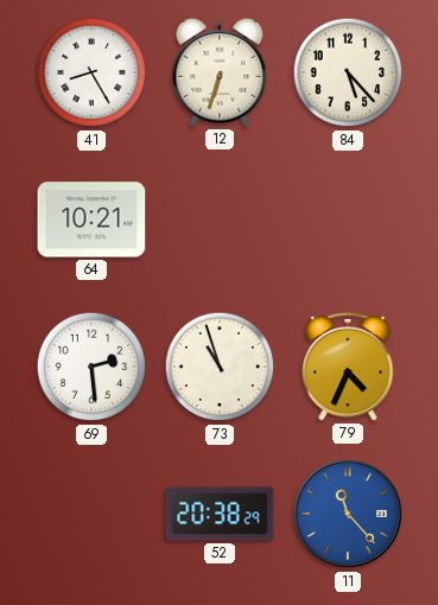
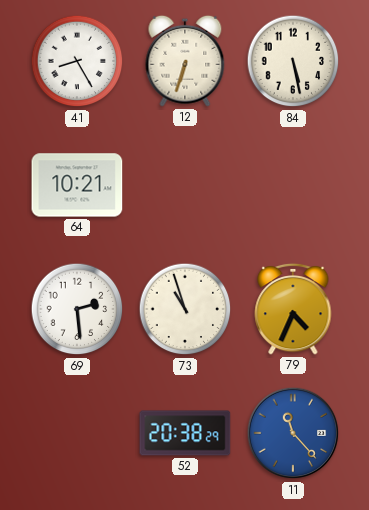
84: 5:23 -> 5:28
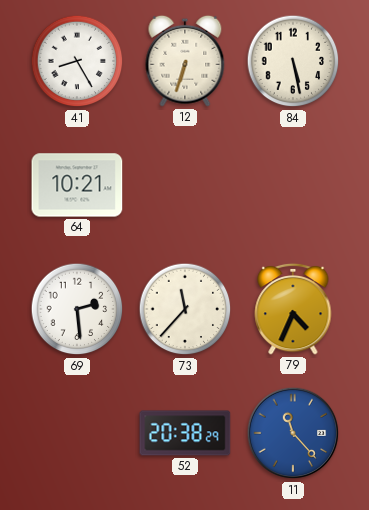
73: 10:57 -> 11:37
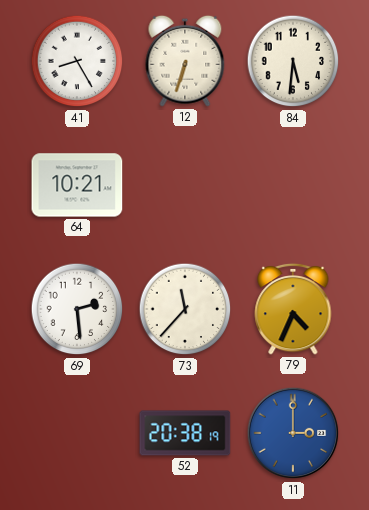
84: 5:28 -> 5:31
52: 20:38:29 -> 20:38:19
11: 11:23 -> 3:00
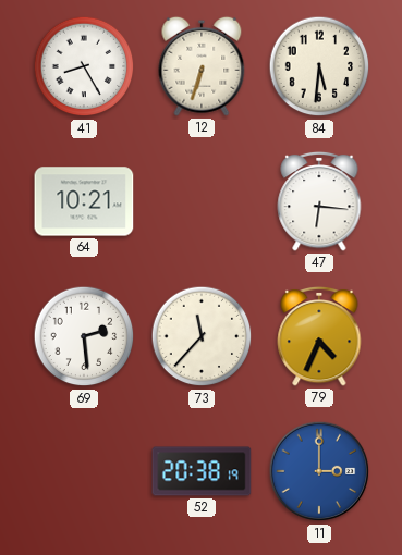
47: none -> 6:16
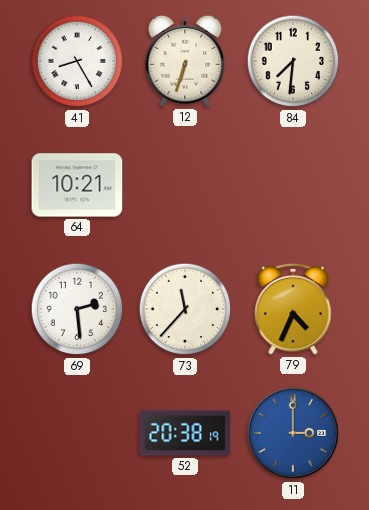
84: 5:31 -> 7:31
47: 6:16 -> none
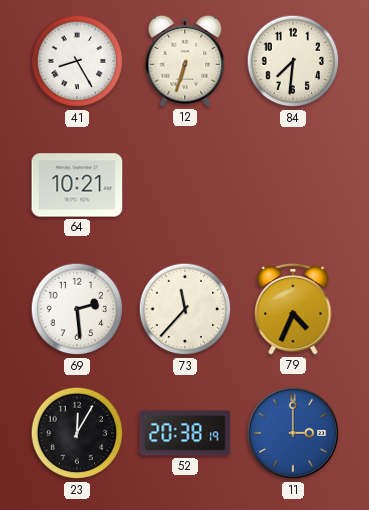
23: none -> 12:05
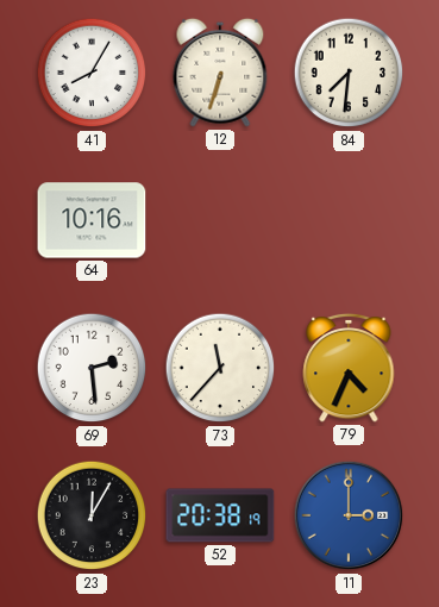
41: 8:25 -> 8:05
64: 10:21 -> 10:16
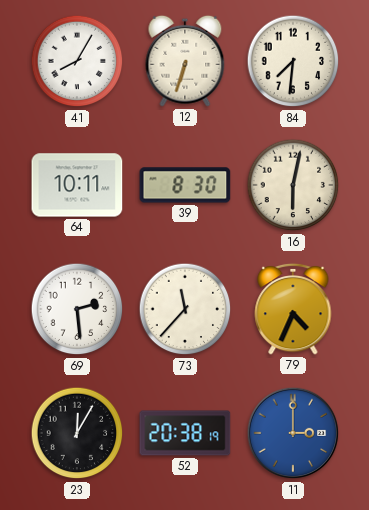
64: 10:16 -> 10:11
39: none -> 8:30
16: none -> 6:02
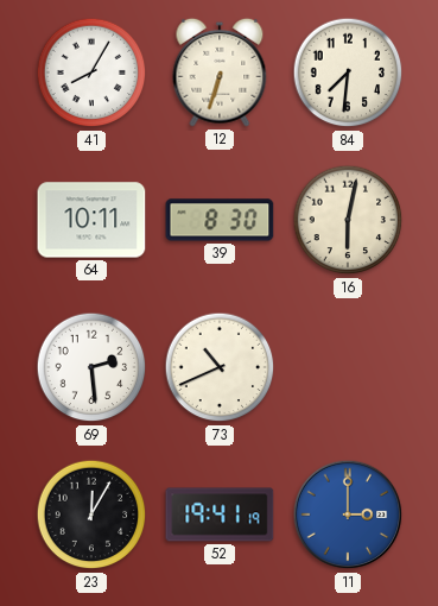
73: 11:37 -> 10:41
79: 4:34 -> none
52: 20:38 -> 19:41
